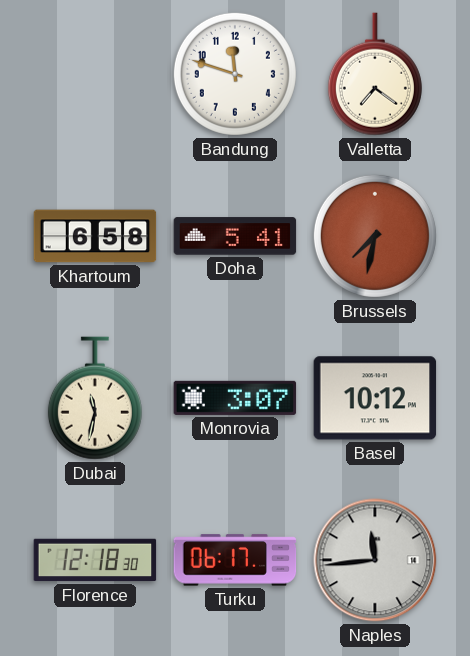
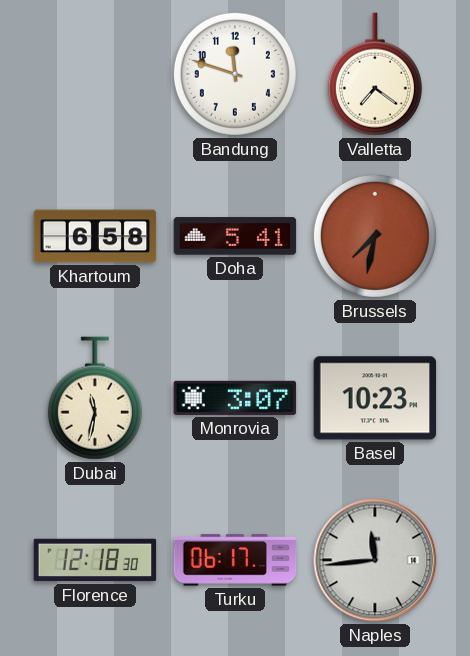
Basel: 10:12 -> 10:23
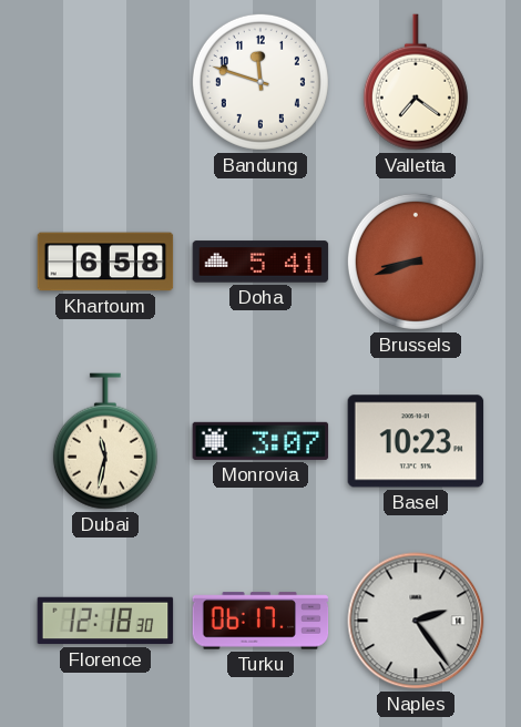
Brussels: 7:32 -> 8:42
Naples: 11:44 -> 2:24
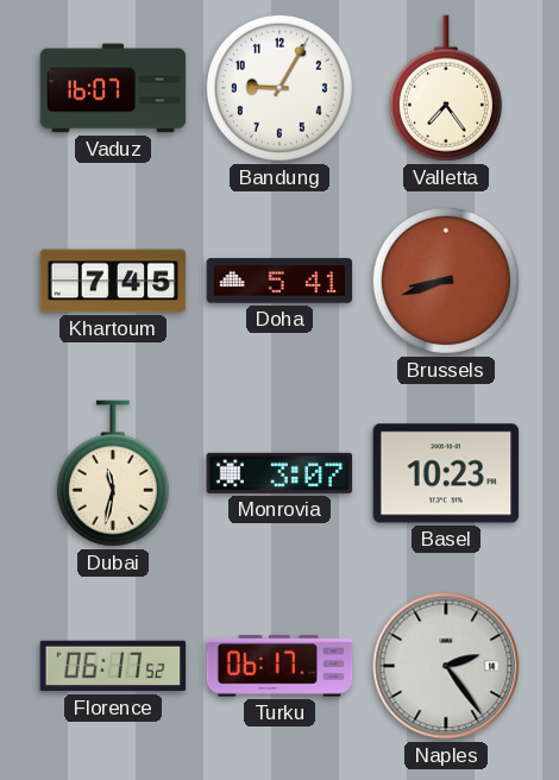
Vaduz: none -> 16:07
Bandung: 11:48 -> 9:05
Valletta: 7:21 -> 7:24
Khartoum: 6:58 -> 7:45
Florence: 12:18 -> 06:17
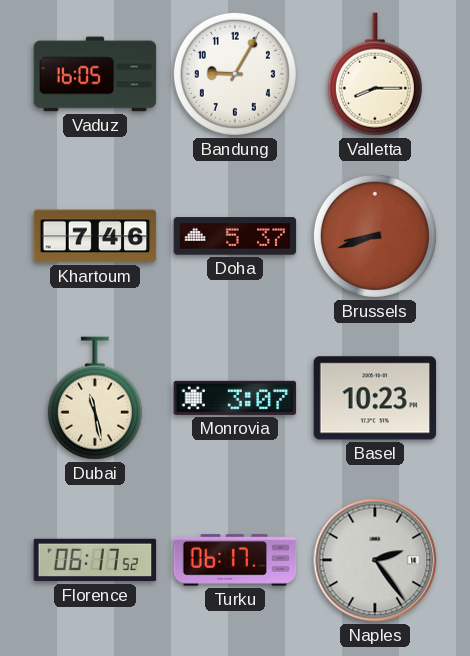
Vaduz: 16:07 -> 16:05
Valletta: 7:24 -> 8:15
Khartoum: 7:45 -> 7:46
Doha: 5:41 -> 5:37
Dubai: 11:32 -> 11:28
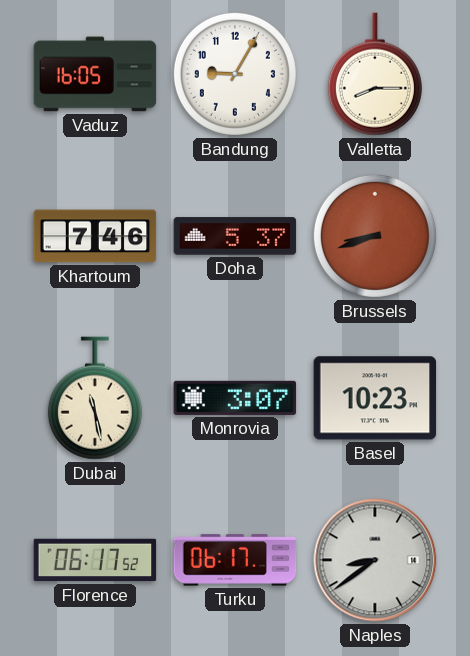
Naples: 2:24 -> 8:39
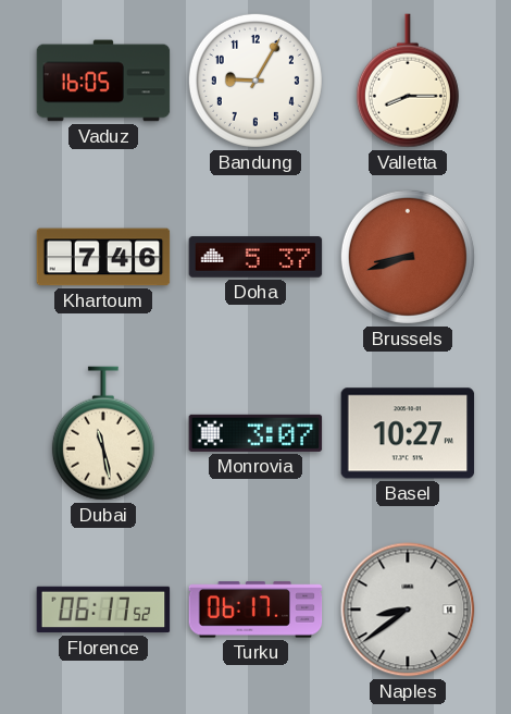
Basel: 10:23 -> 10:27
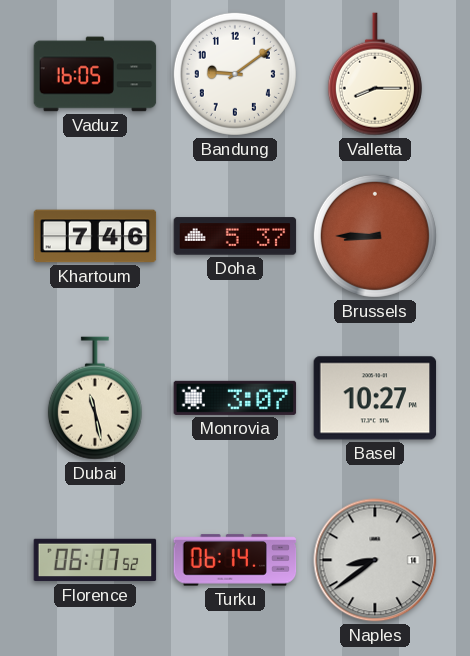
Bandung: 9:05 -> 9:09
Brussels: 8:42 -> 8:45
Turku: 06:17 -> 06:14
